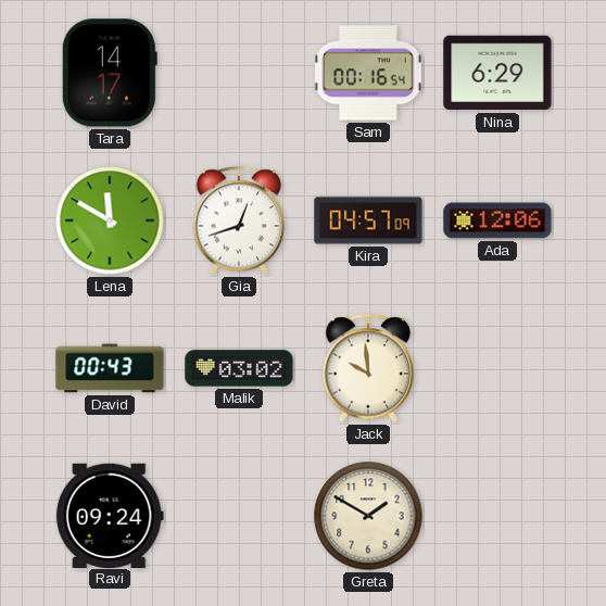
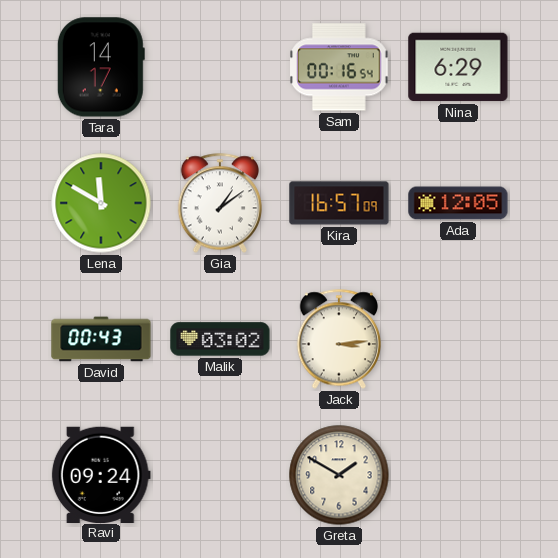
Gia: 12:42 -> 1:09
Kira: 04:57 -> 16:57
Ada: 12:06 -> 12:05
Jack: 9:59 -> 3:14
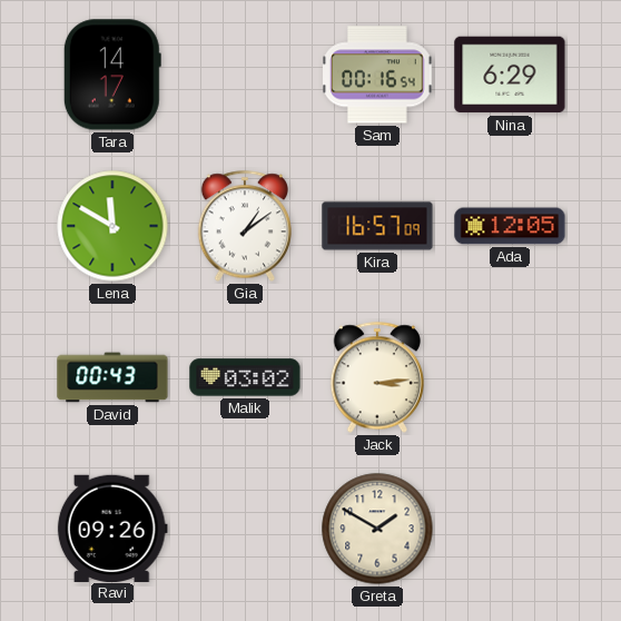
Ravi: 09:24 -> 09:26
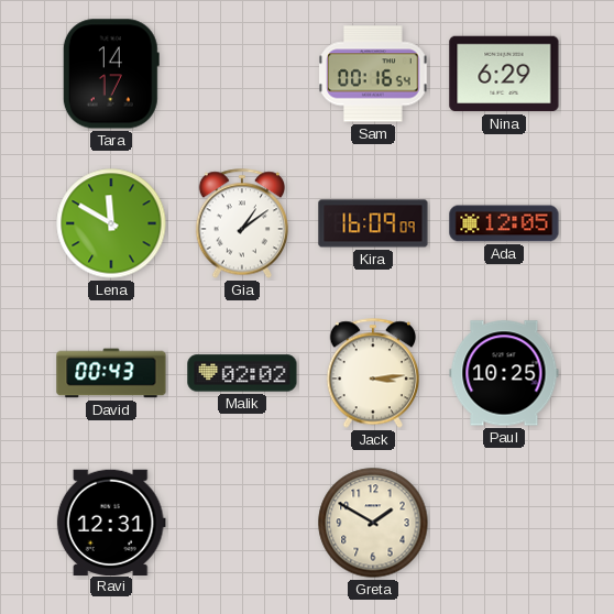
Kira: 16:57 -> 16:09
Malik: 03:02 -> 02:02
Paul: none -> 10:25
Ravi: 09:26 -> 12:31
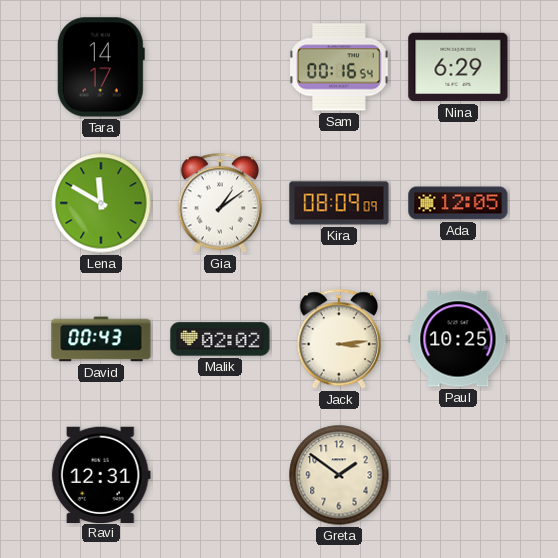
Kira: 16:09 -> 08:09
Greta: 1:50 -> 1:51
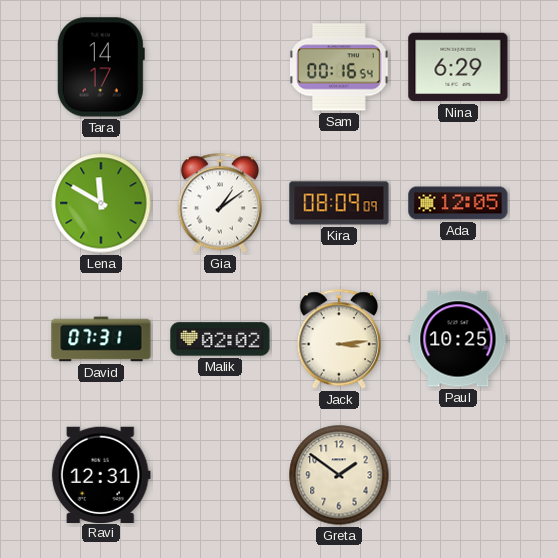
David: 00:43 -> 07:31
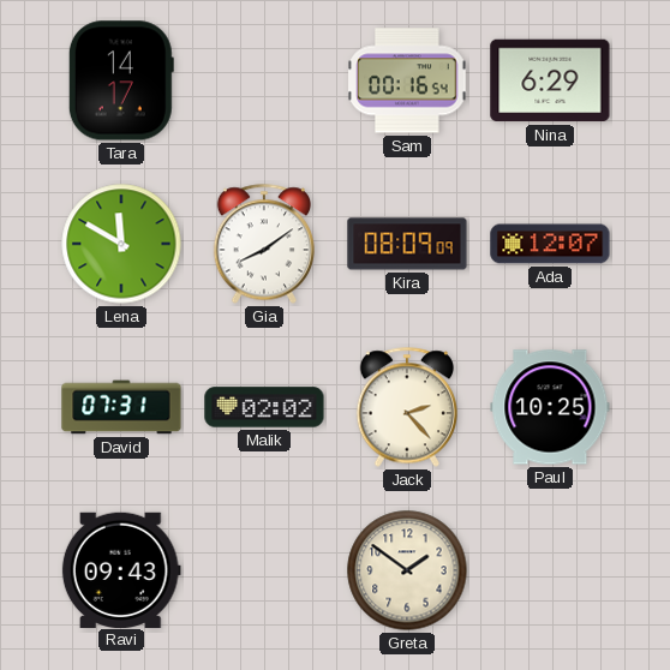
Gia: 1:09 -> 8:09
Ada: 12:05 -> 12:07
Jack: 3:14 -> 2:23
Ravi: 12:31 -> 09:43
